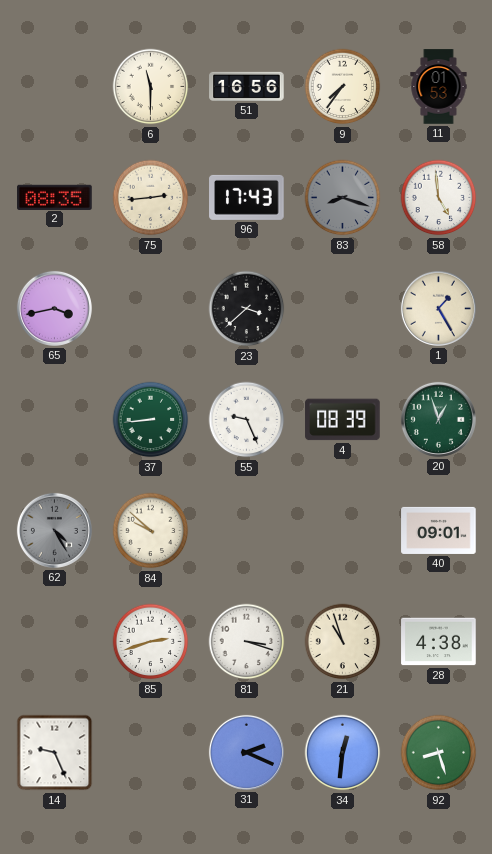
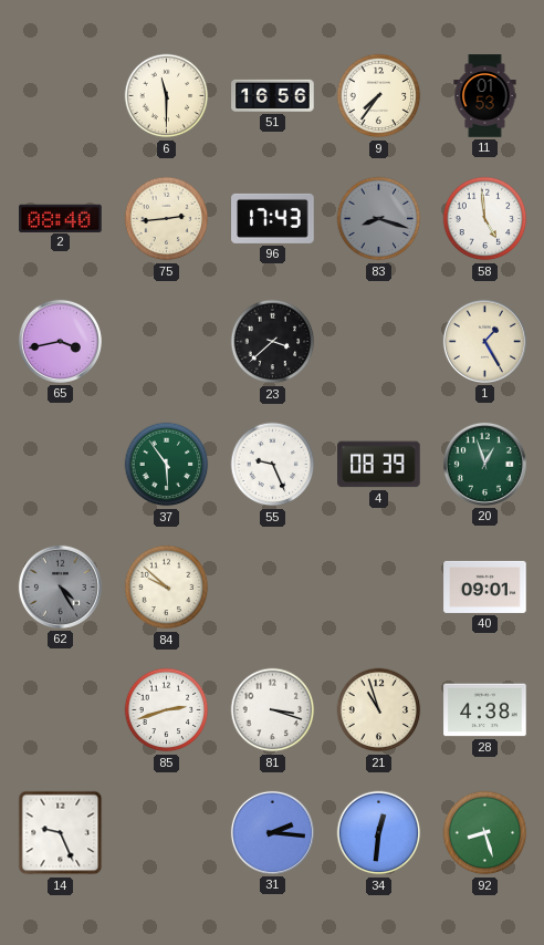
2: 08:35 -> 08:40
37: 8:44 -> 5:54
31: 2:19 -> 2:16
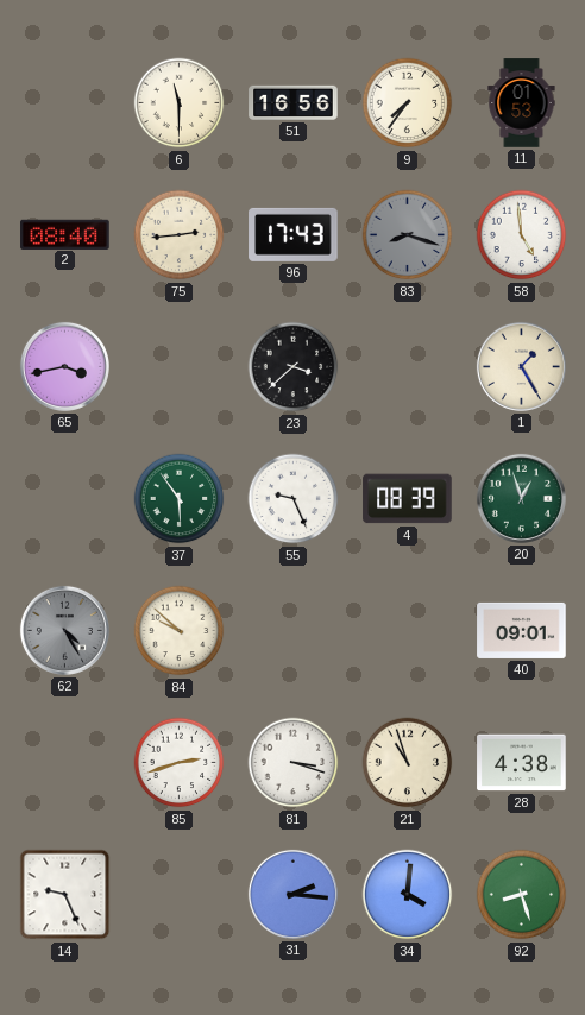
34: 12:31 -> 4:01
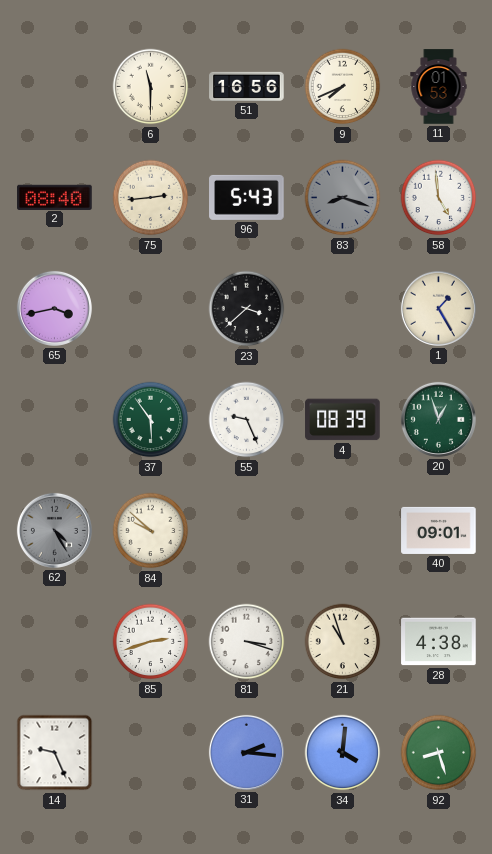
9: 7:36 -> 7:41
96: 17:43 -> 5:43
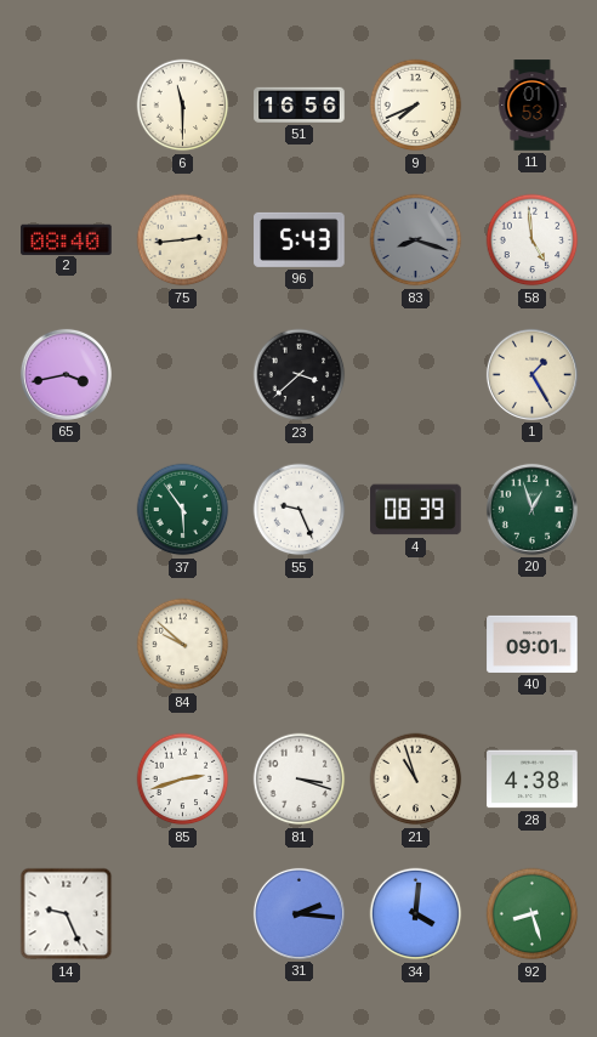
62: 4:25 -> none
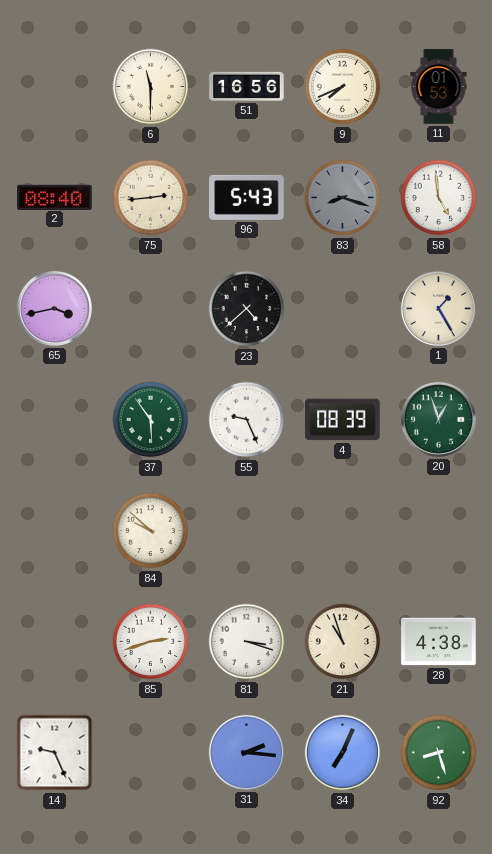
23: 3:38 -> 4:38
40: 09:01 -> none
34: 4:01 -> 7:04
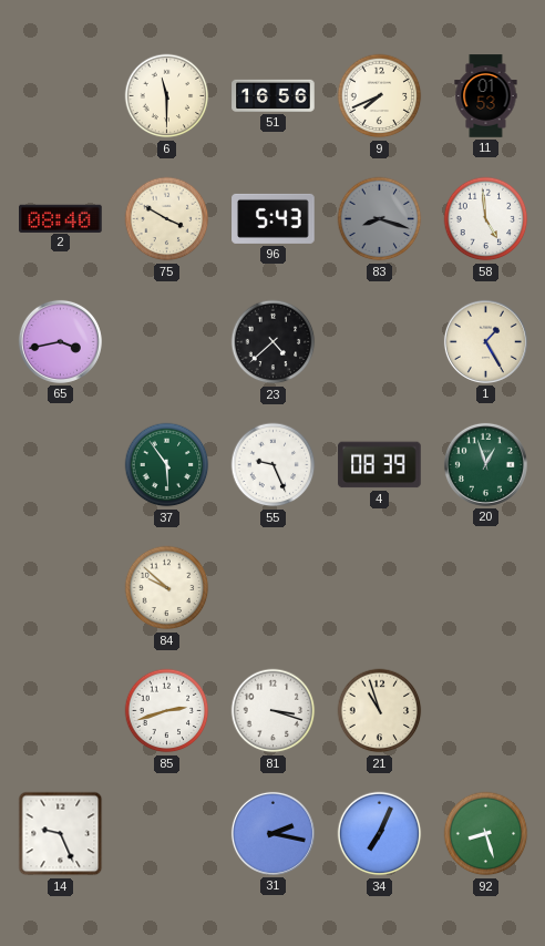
75: 2:44 -> 3:50
28: 4:38 -> none
31: 2:16 -> 2:17
